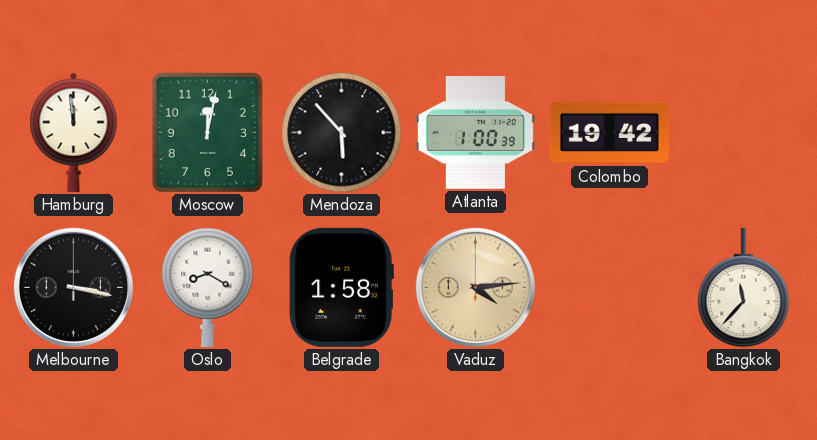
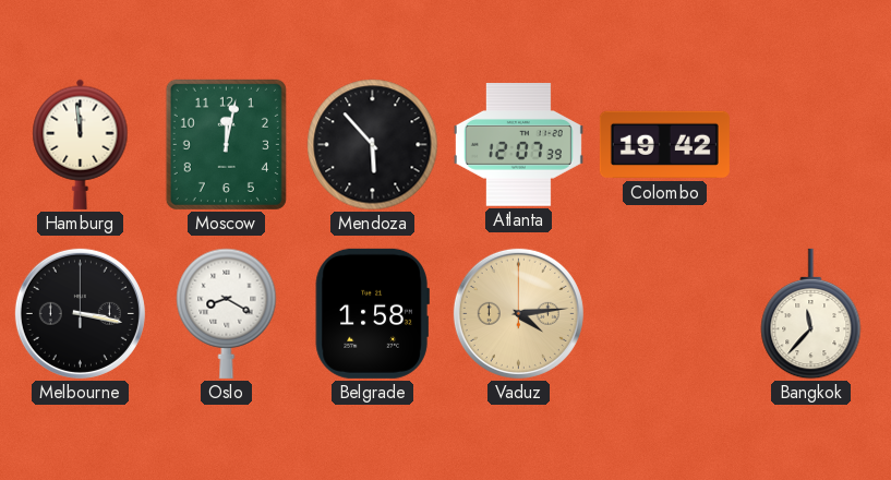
Atlanta: 1:00 -> 12:07
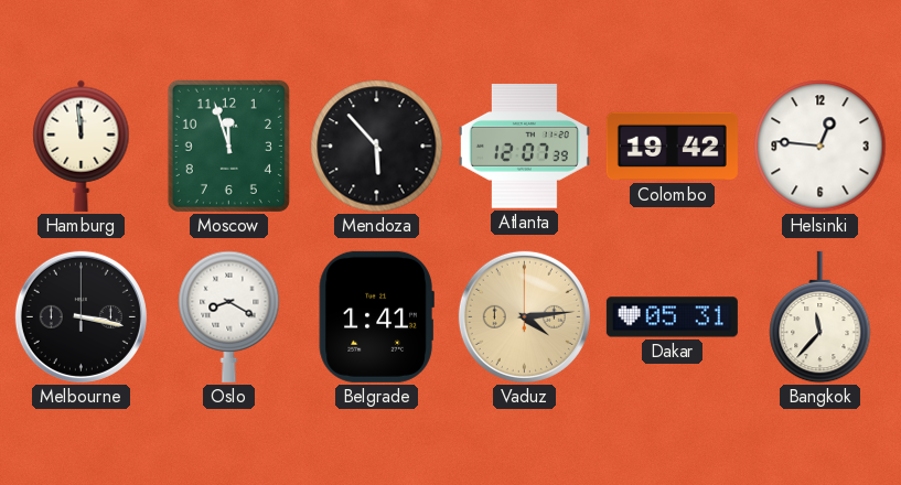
Moscow: 12:02 -> 11:57
Helsinki: none -> 12:46
Belgrade: 1:58 -> 1:41
Dakar: none -> 05:31
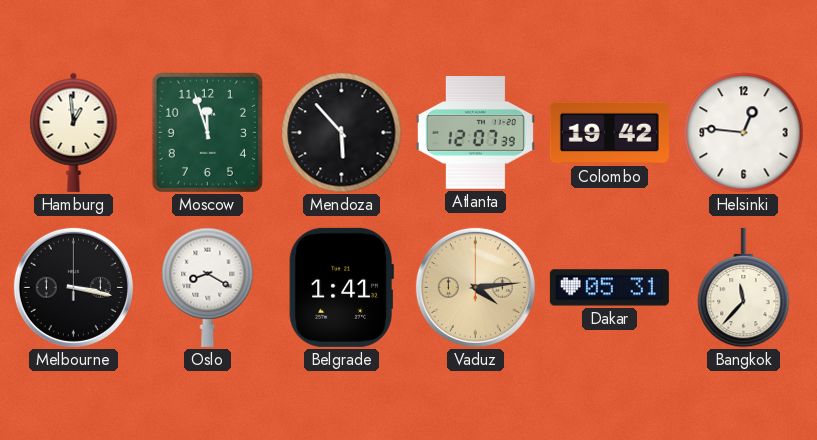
Hamburg: 11:59 -> 12:59
